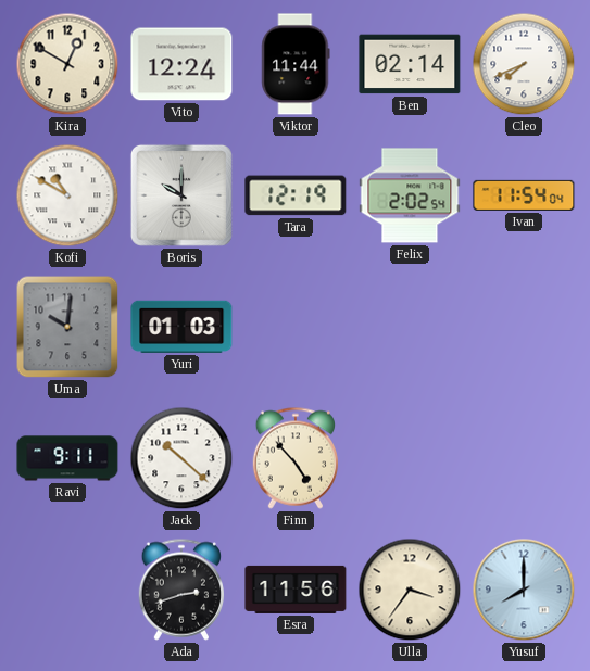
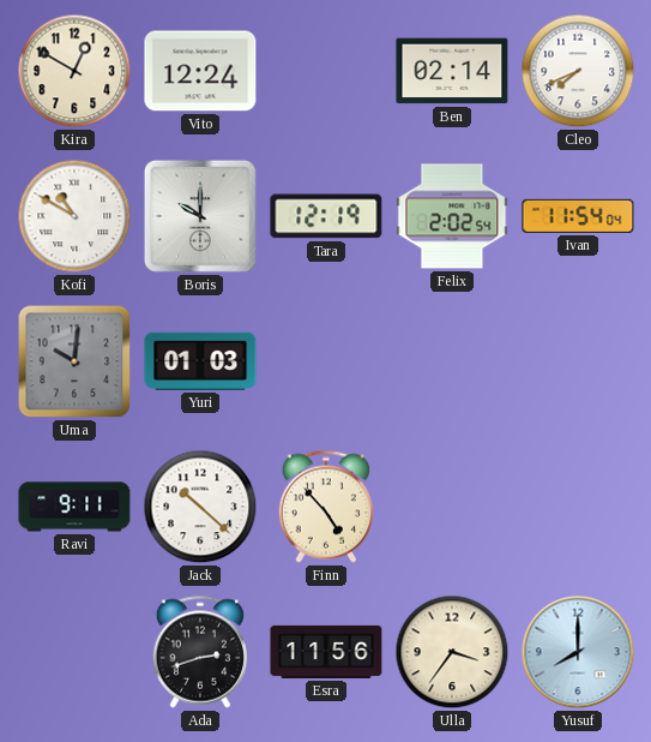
Viktor: 11:44 -> none
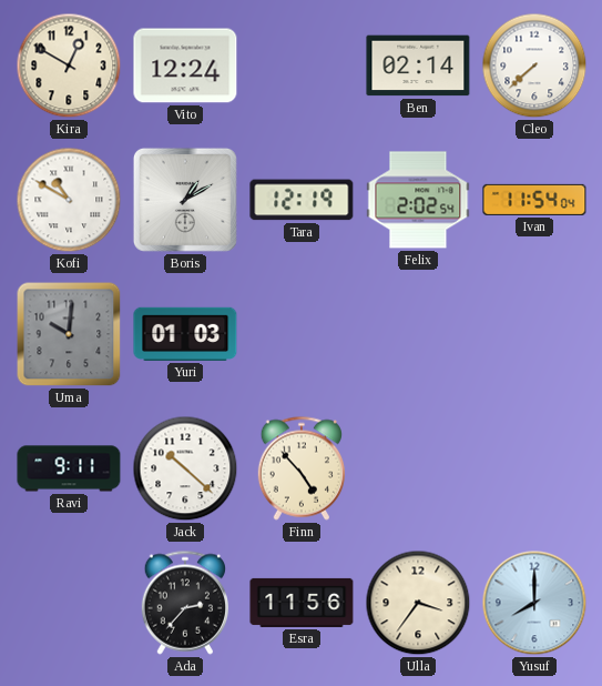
Cleo: 7:41 -> 7:38
Boris: 10:00 -> 1:10
Ada: 2:42 -> 2:37
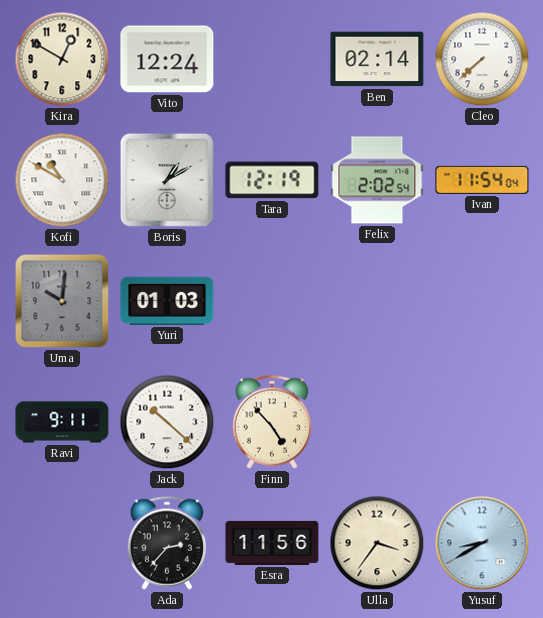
Yusuf: 8:00 -> 8:40
